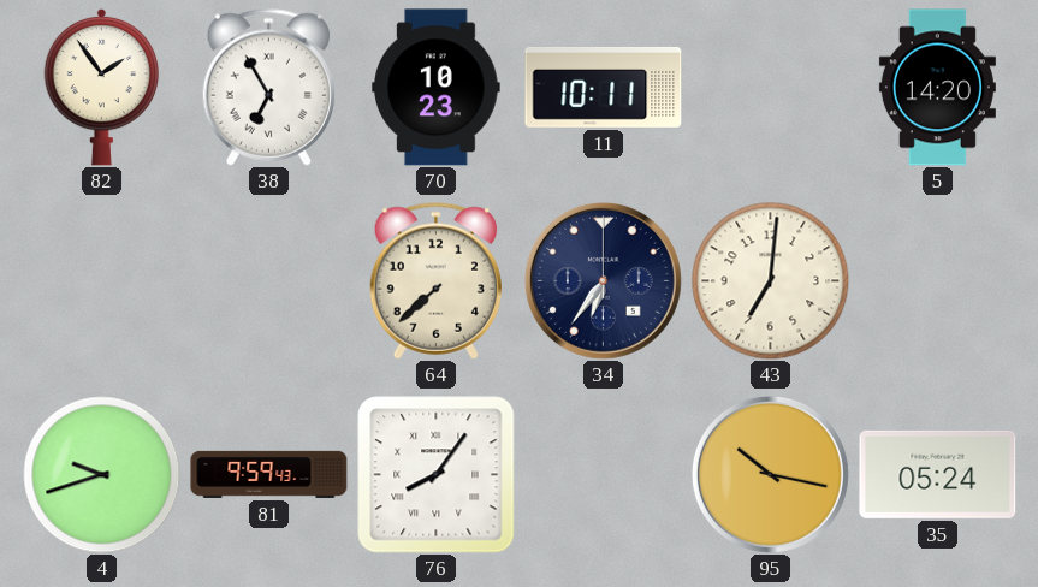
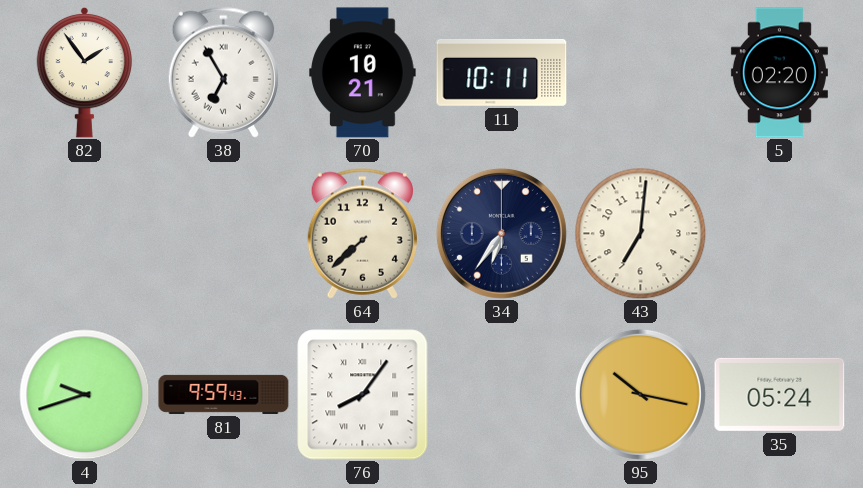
70: 10:23 -> 10:21
5: 14:20 -> 02:20
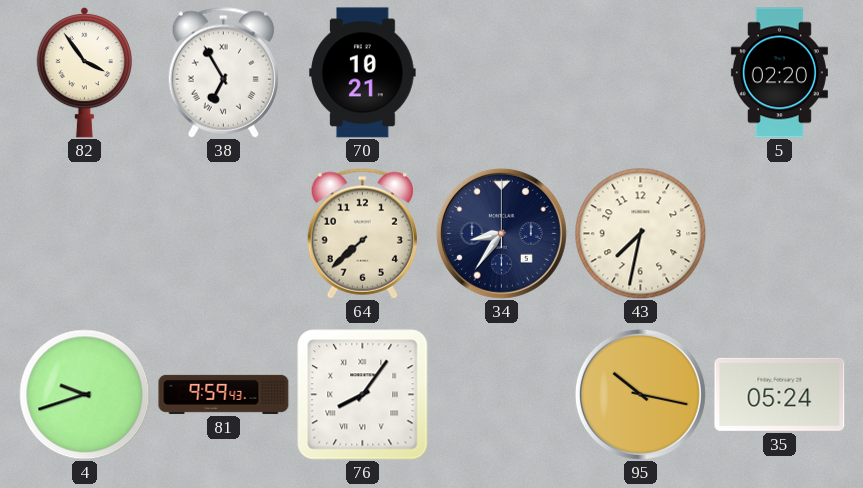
82: 1:54 -> 3:54
11: 10:11 -> none
34: 6:36 -> 8:36
43: 7:01 -> 7:32
